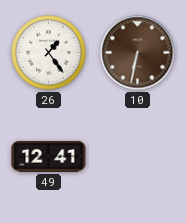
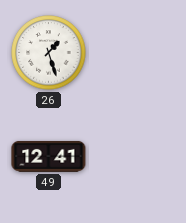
26: 1:24 -> 1:27
10: 6:32 -> none
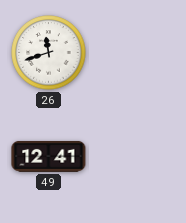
26: 1:27 -> 11:42
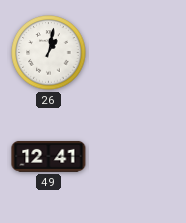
26: 11:42 -> 1:02
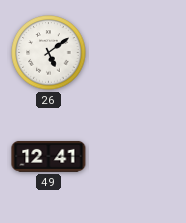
26: 1:02 -> 5:09
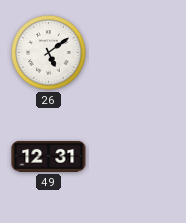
49: 12:41 -> 12:31
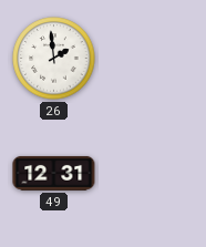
26: 5:09 -> 1:59
